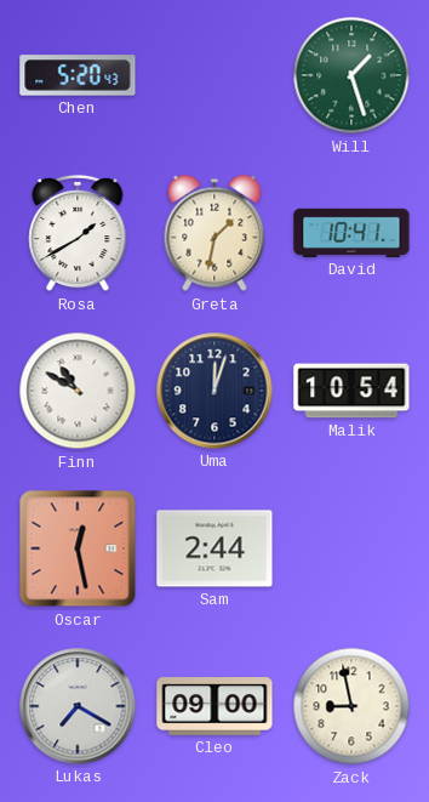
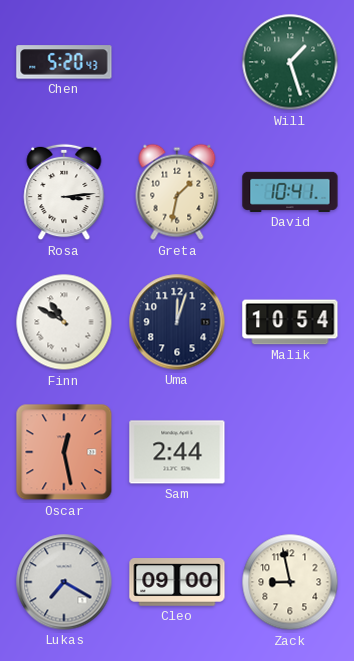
Rosa: 1:40 -> 3:14
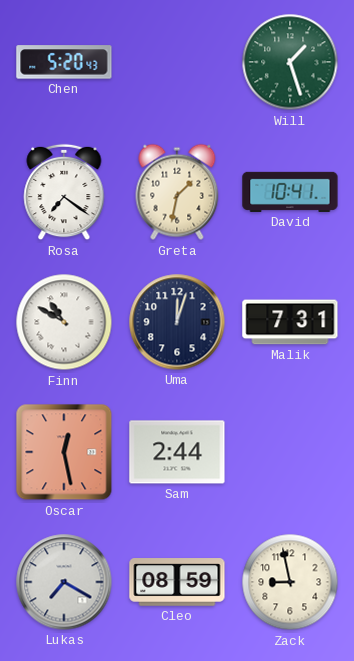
Rosa: 3:14 -> 7:21
Malik: 10:54 -> 7:31
Cleo: 09:00 -> 08:59
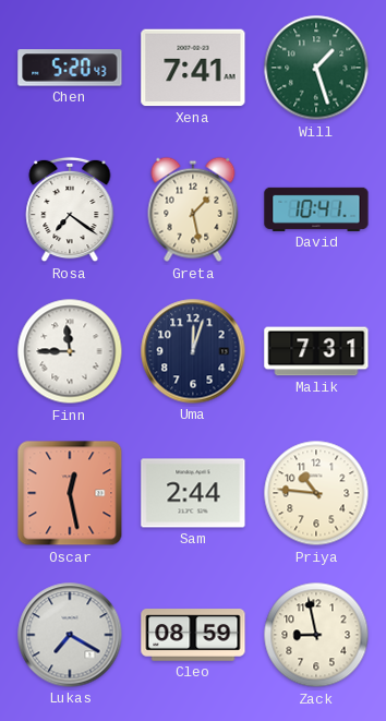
Xena: none -> 7:41
Greta: 1:32 -> 1:28
Finn: 10:50 -> 11:45
Priya: none -> 10:46
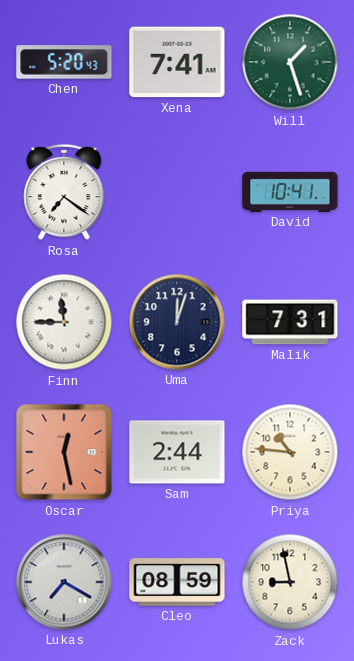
Greta: 1:28 -> none
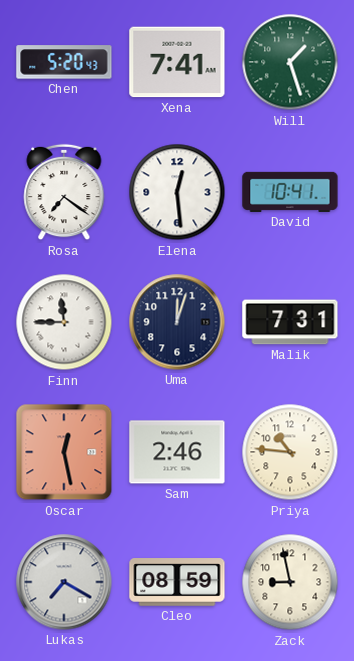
Elena: none -> 12:29
Sam: 2:44 -> 2:46
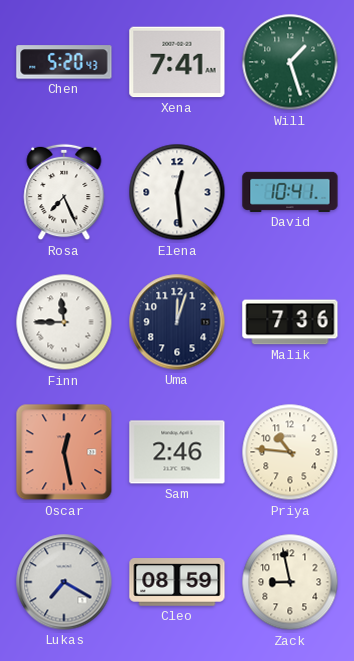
Rosa: 7:21 -> 7:26
Malik: 7:31 -> 7:36
